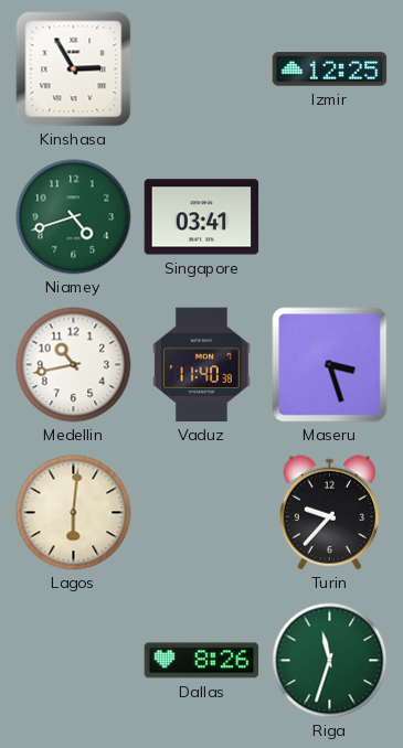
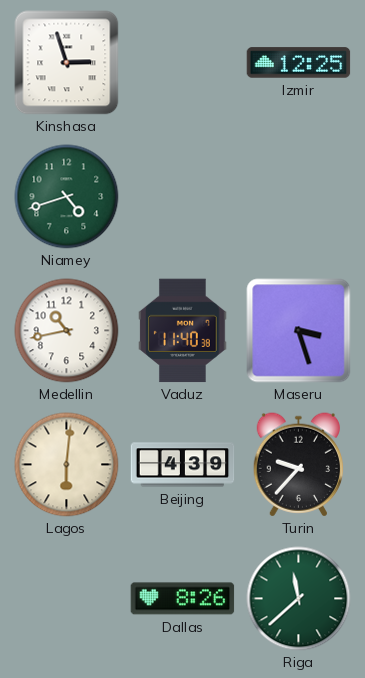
Kinshasa: 2:55 -> 2:57
Singapore: 03:41 -> none
Beijing: none -> 4:39
Riga: 11:33 -> 11:38
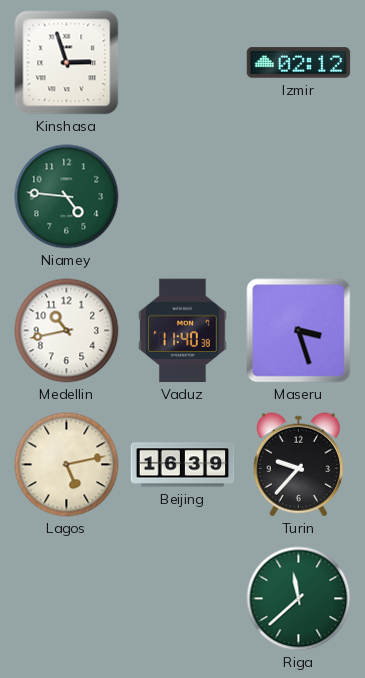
Izmir: 12:25 -> 02:12
Niamey: 4:42 -> 4:46
Lagos: 6:01 -> 5:13
Beijing: 4:39 -> 16:39
Dallas: 8:26 -> none
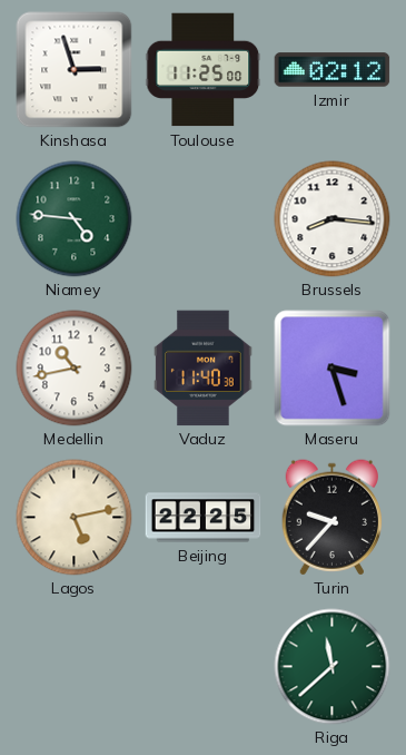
Toulouse: none -> 11:25
Brussels: none -> 8:16
Beijing: 16:39 -> 22:25
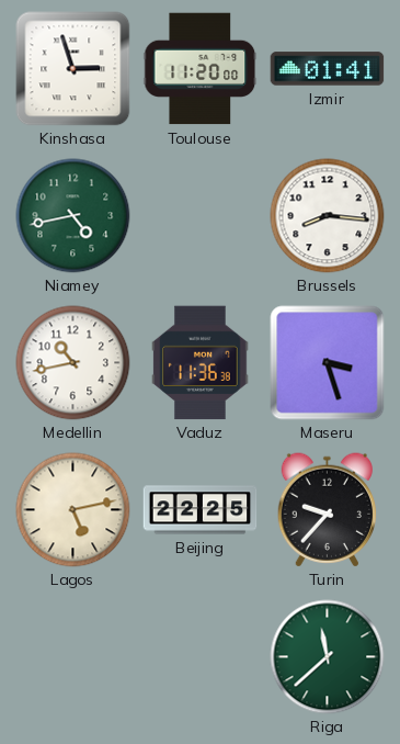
Toulouse: 11:25 -> 11:20
Izmir: 02:12 -> 01:41
Niamey: 4:46 -> 4:43
Vaduz: 11:40 -> 11:36
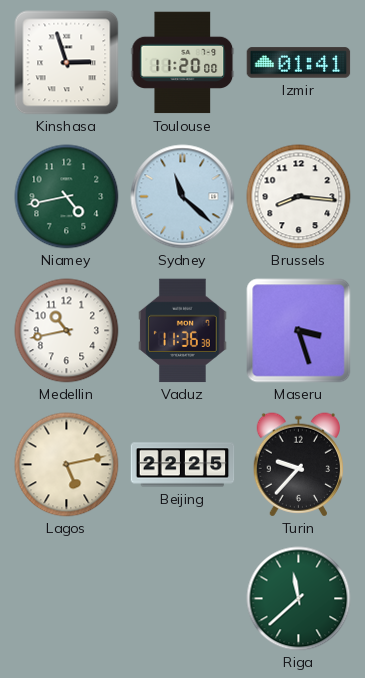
Sydney: none -> 11:22
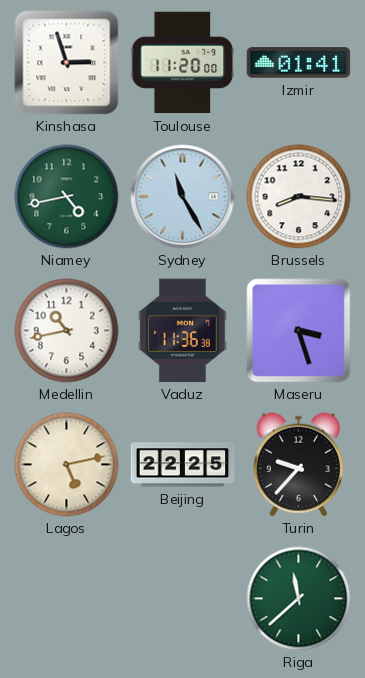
Sydney: 11:22 -> 11:25
